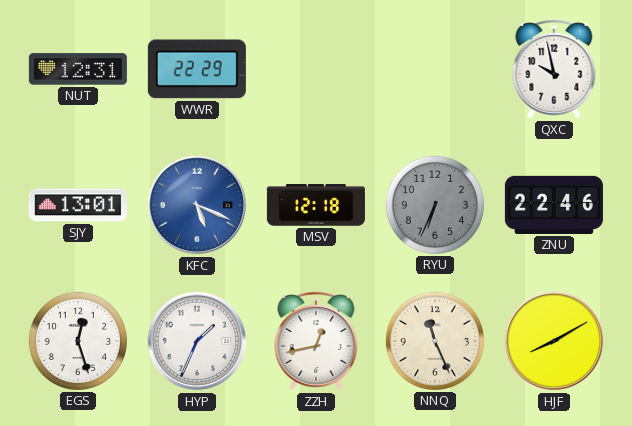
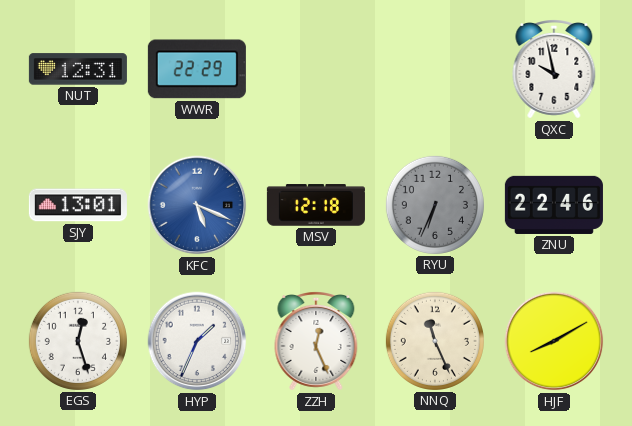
ZZH: 12:43 -> 12:26
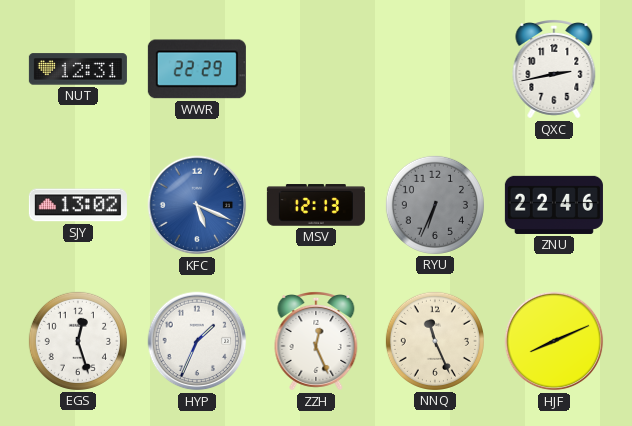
QXC: 9:58 -> 2:43
SJY: 13:01 -> 13:02
MSV: 12:18 -> 12:13
HJF: 8:10 -> 8:11
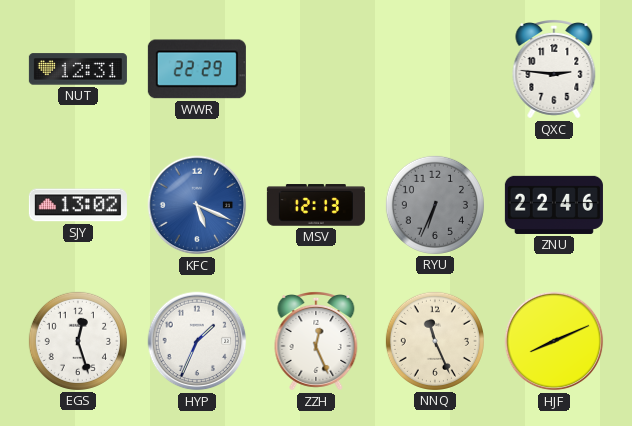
QXC: 2:43 -> 2:46
